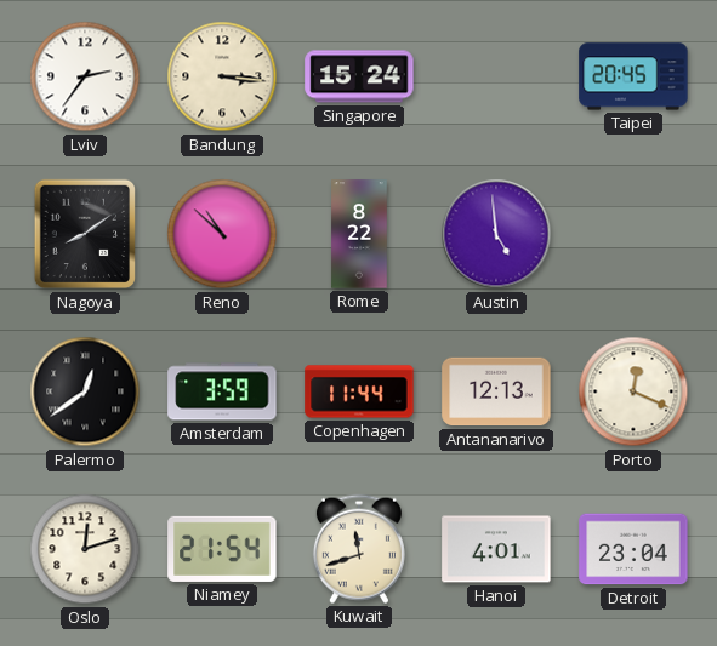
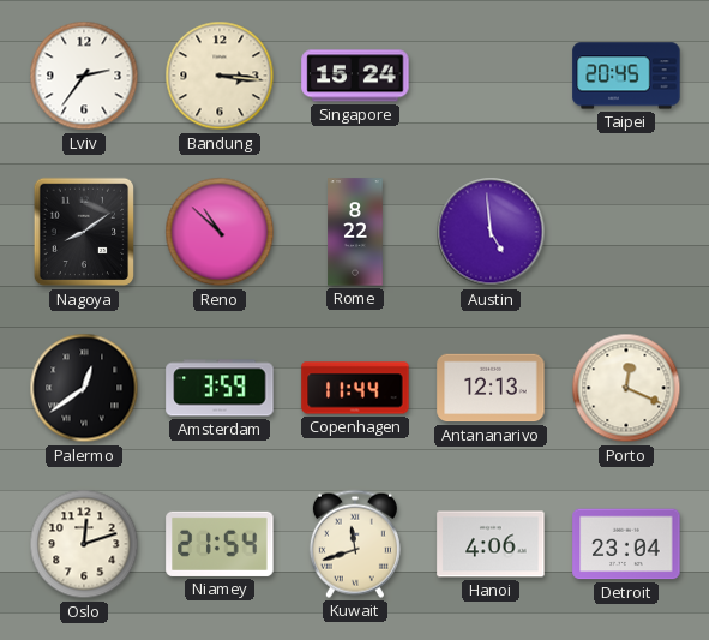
Hanoi: 4:01 -> 4:06
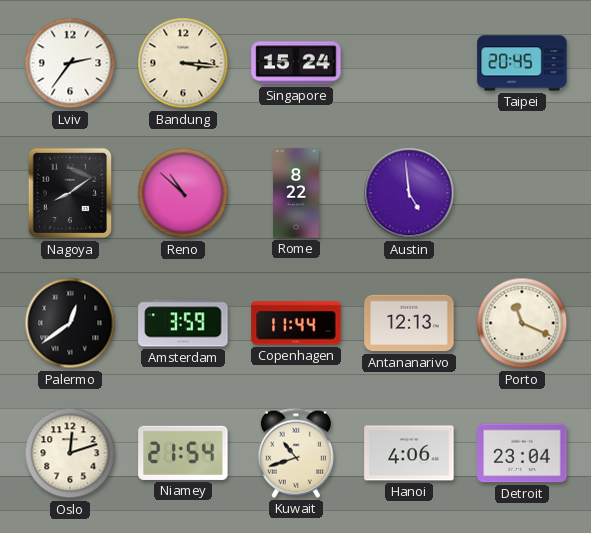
Porto: 12:19 -> 11:19
Kuwait: 11:42 -> 10:42
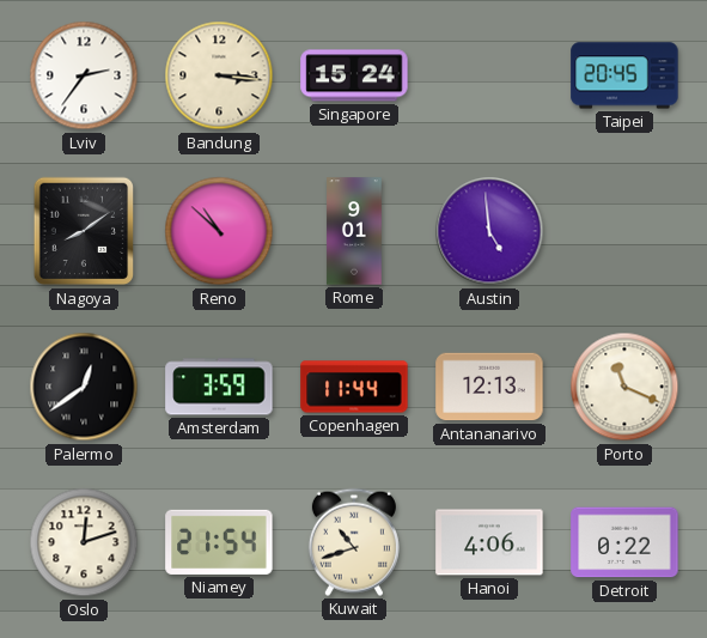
Rome: 8:22 -> 9:01
Detroit: 23:04 -> 0:22
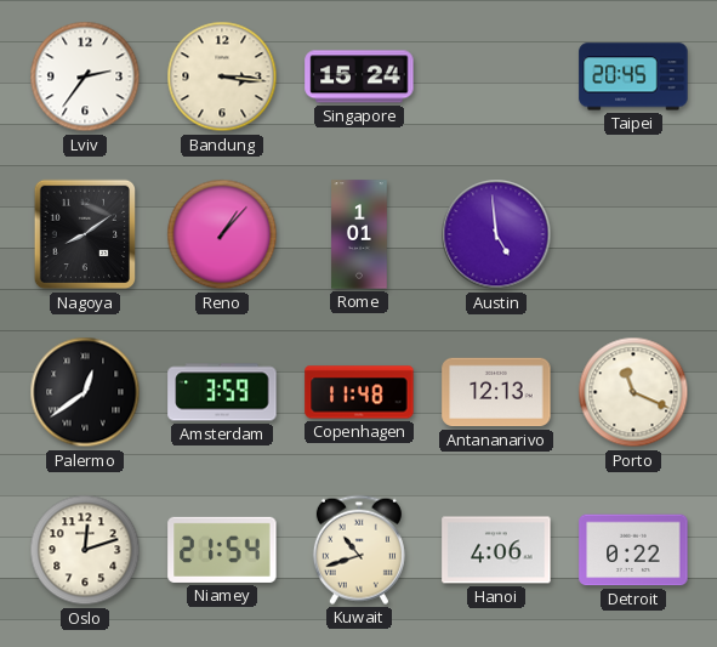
Reno: 10:52 -> 1:07
Rome: 9:01 -> 1:01
Copenhagen: 11:44 -> 11:48
